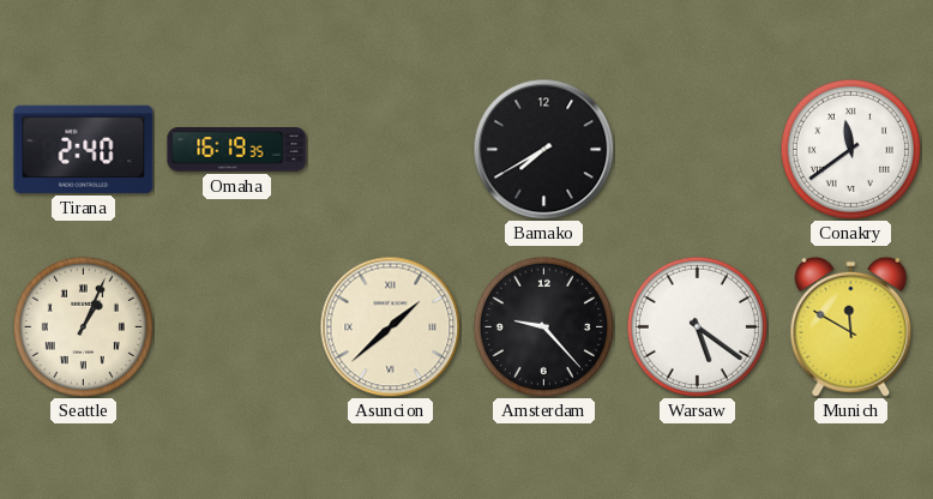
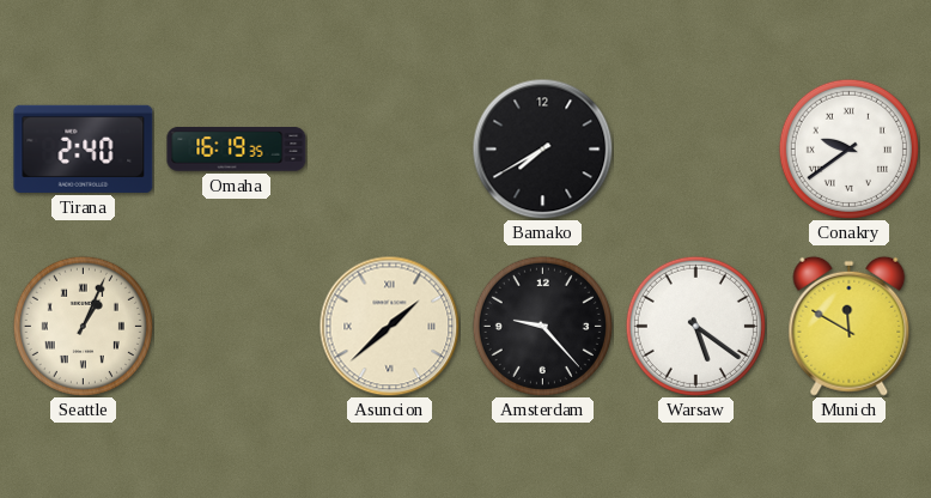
Conakry: 11:39 -> 9:39
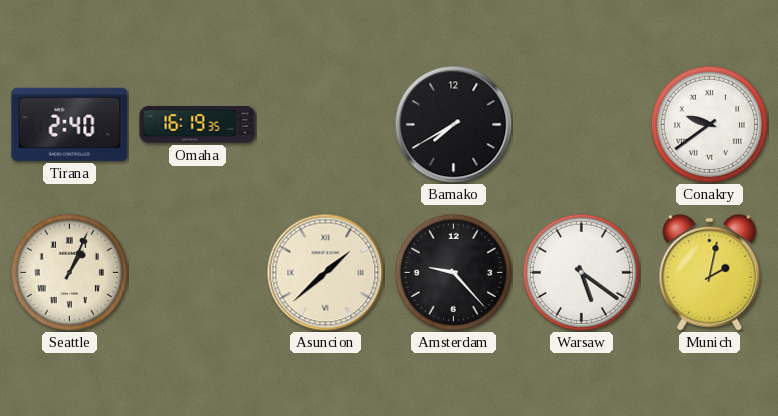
Munich: 11:50 -> 2:02
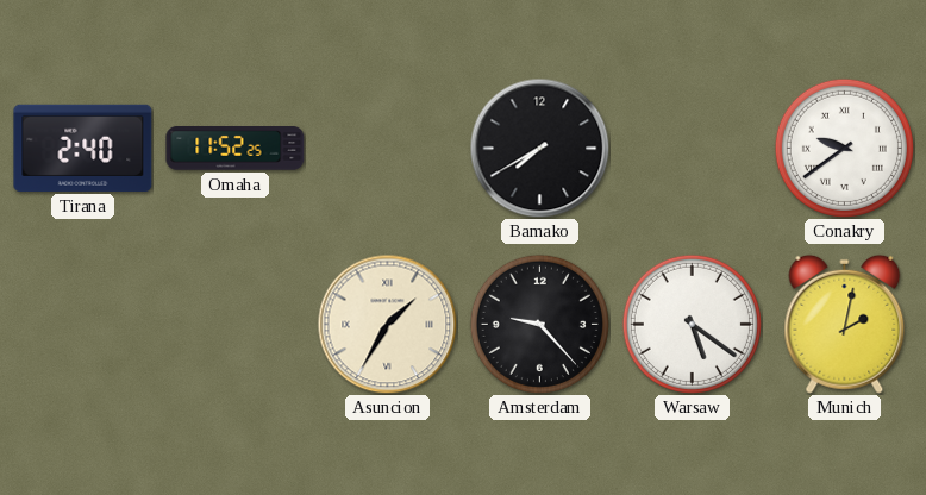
Omaha: 16:19 -> 11:52
Seattle: 1:04 -> none
Asuncion: 1:38 -> 1:35
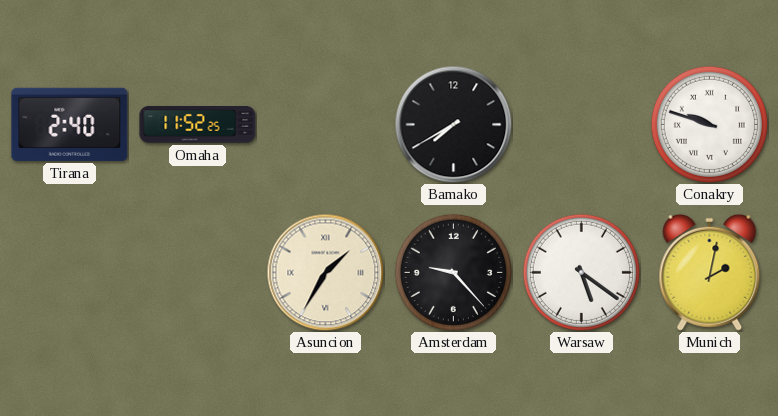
Conakry: 9:39 -> 9:48
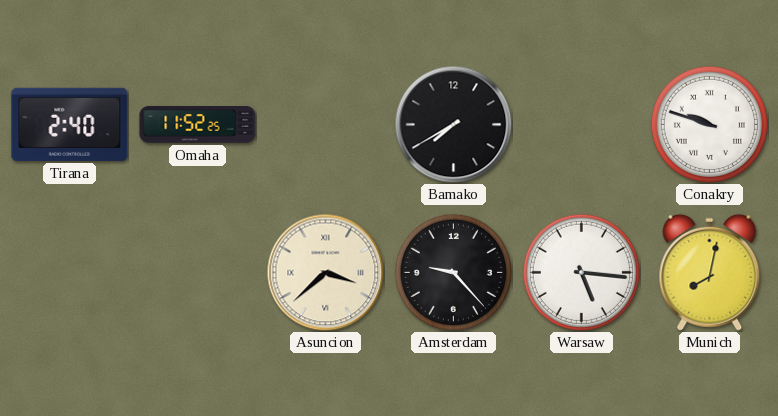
Asuncion: 1:35 -> 3:38
Warsaw: 5:21 -> 5:16
Munich: 2:02 -> 8:02
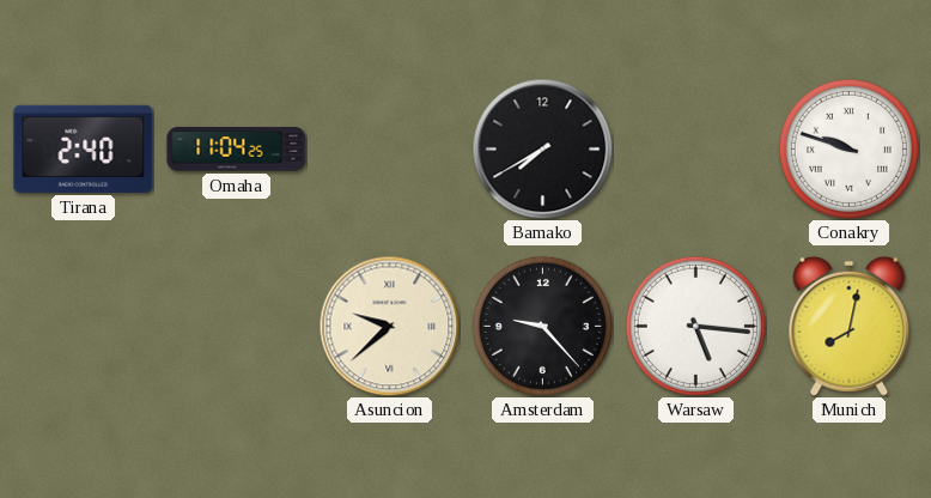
Omaha: 11:52 -> 11:04
Asuncion: 3:38 -> 9:38
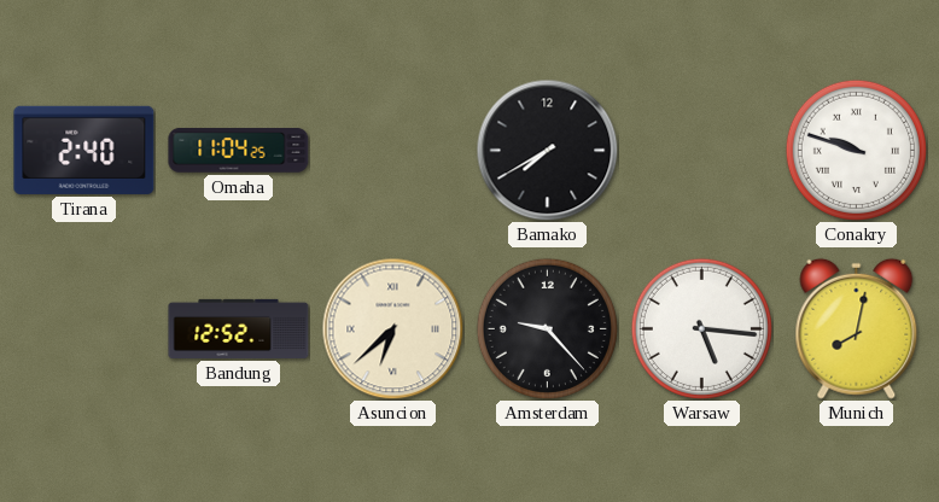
Bandung: none -> 12:52
Asuncion: 9:38 -> 6:38
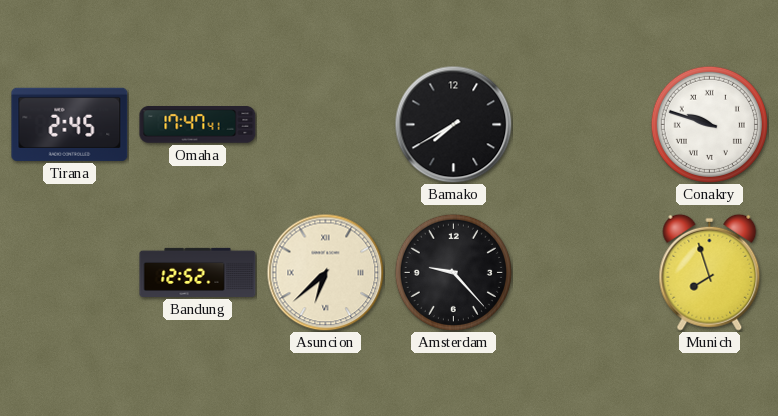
Tirana: 2:40 -> 2:45
Omaha: 11:04 -> 17:47
Warsaw: 5:16 -> none
Munich: 8:02 -> 7:57
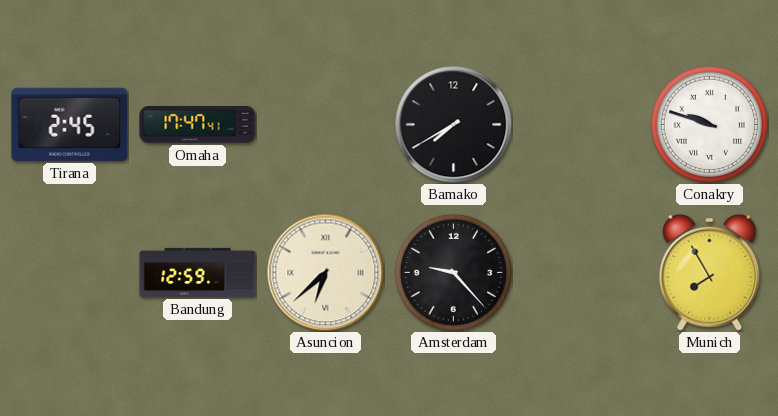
Bandung: 12:52 -> 12:59
Munich: 7:57 -> 7:55
